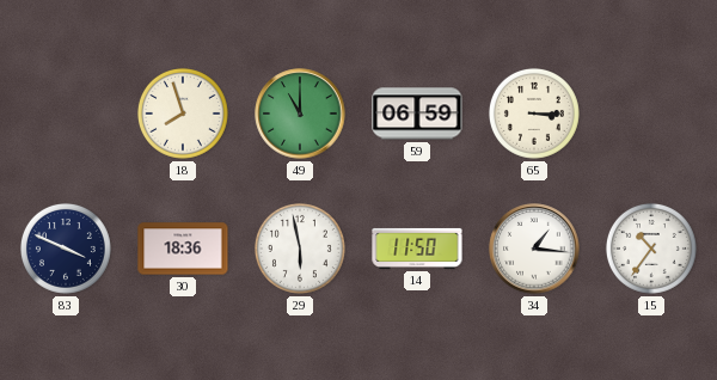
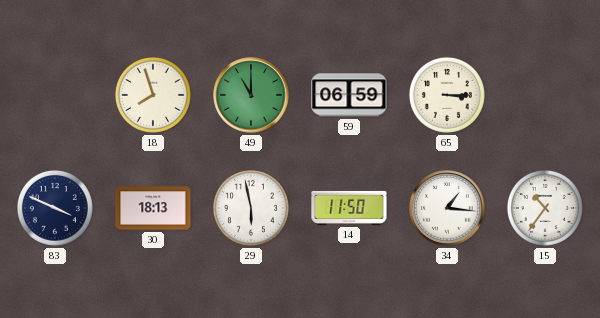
30: 18:36 -> 18:13
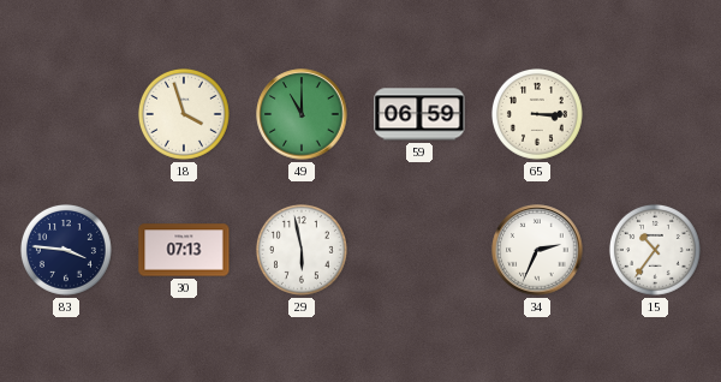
18: 7:57 -> 3:57
83: 3:49 -> 3:46
30: 18:13 -> 07:13
14: 11:50 -> none
34: 1:16 -> 2:34
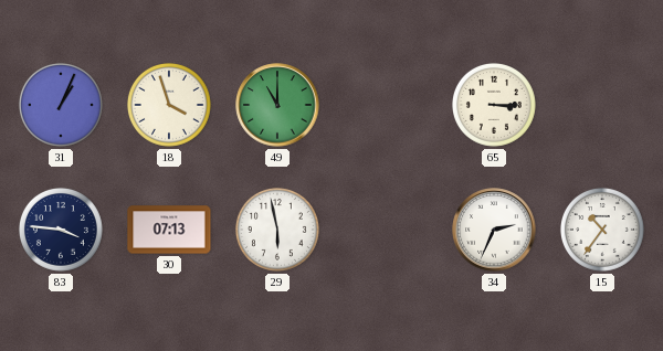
31: none -> 1:04
59: 06:59 -> none
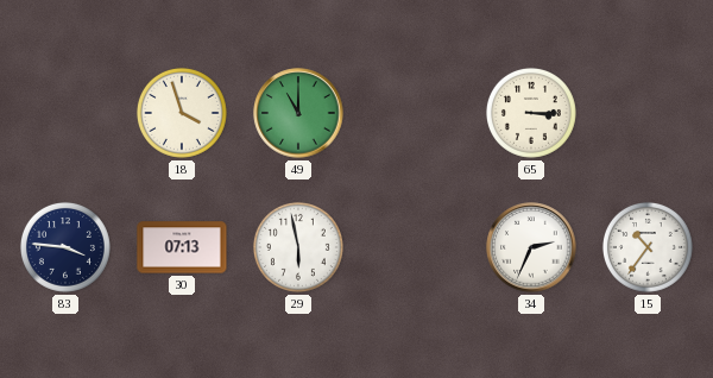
31: 1:04 -> none
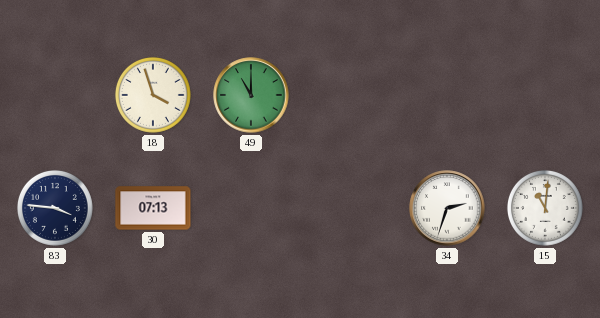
65: 3:15 -> none
29: 5:58 -> none
34: 2:34 -> 2:33
15: 10:36 -> 11:01
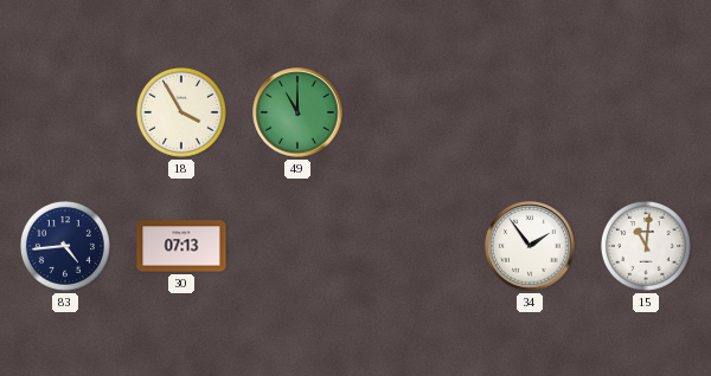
18: 3:57 -> 3:55
83: 3:46 -> 4:44
34: 2:33 -> 1:54
